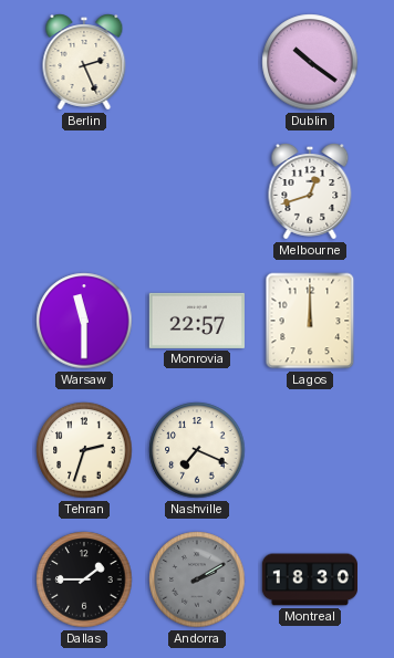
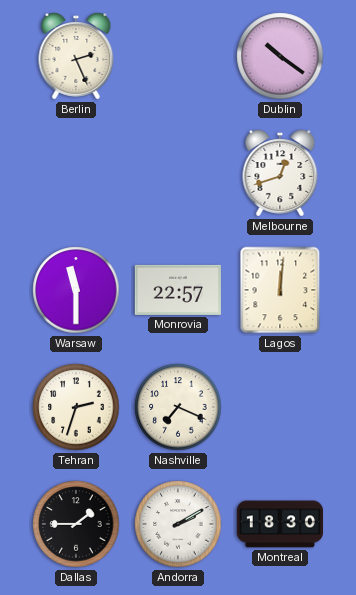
Lagos: 12:00 -> 12:01
Andorra dial: grey -> white
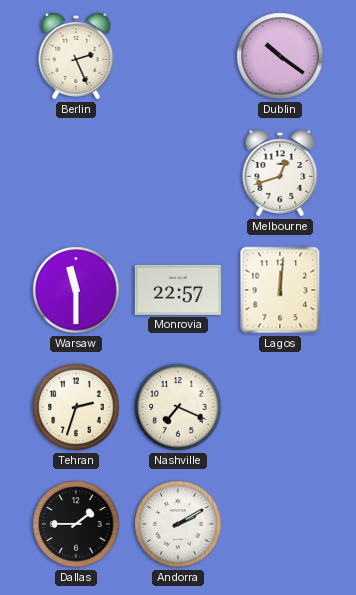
Montreal: 18:30 -> none
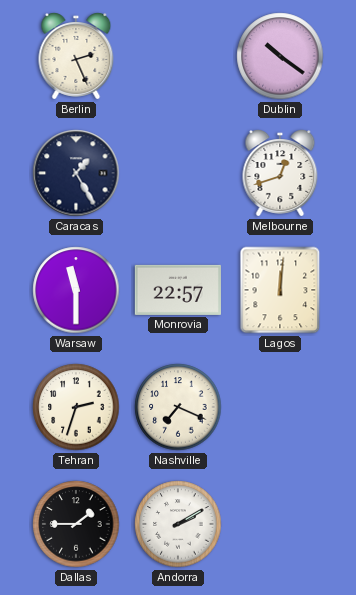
Caracas: none -> 1:25
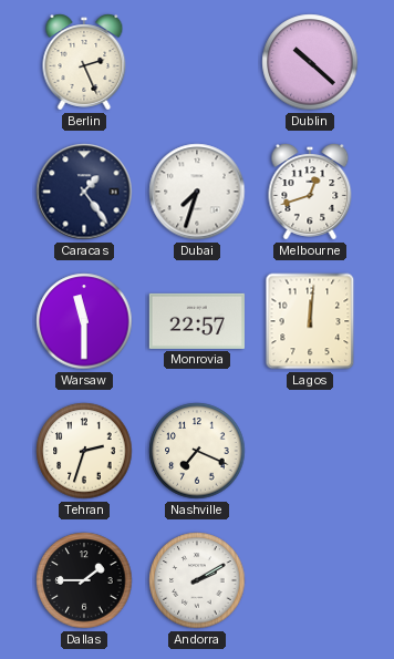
Dublin: 10:21 -> 10:22
Caracas: 1:25 -> 1:24
Dubai: none -> 7:33
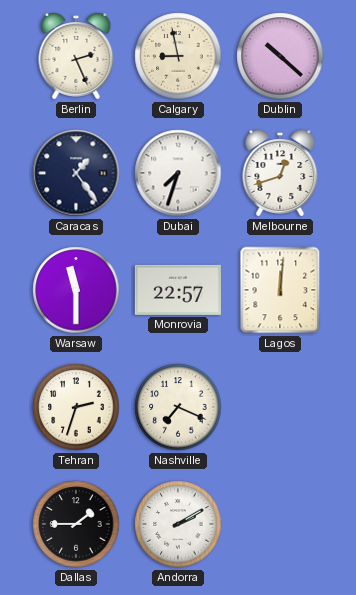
Calgary: none -> 8:58
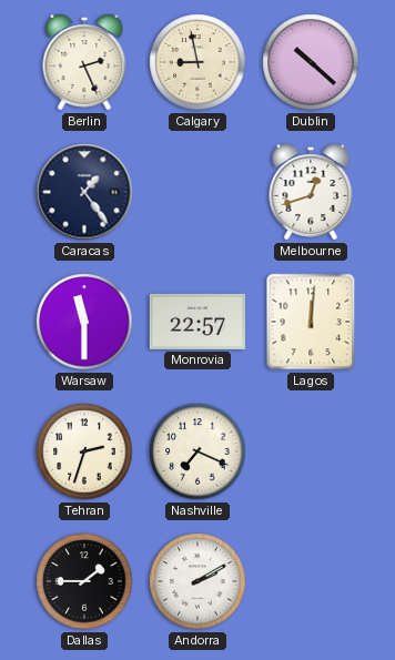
Dubai: 7:33 -> none
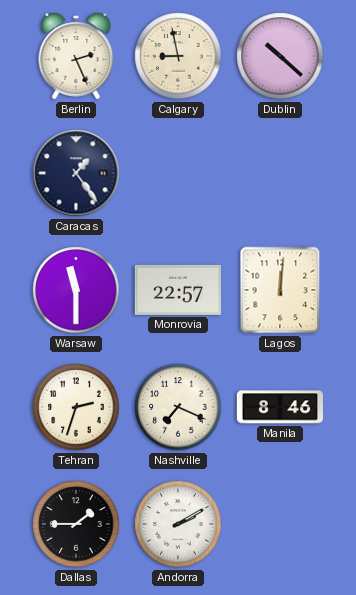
Melbourne: 12:42 -> none
Manila: none -> 8:46
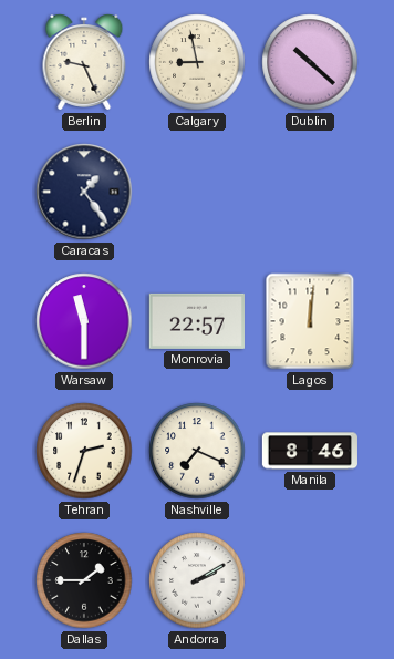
Berlin: 2:26 -> 9:26
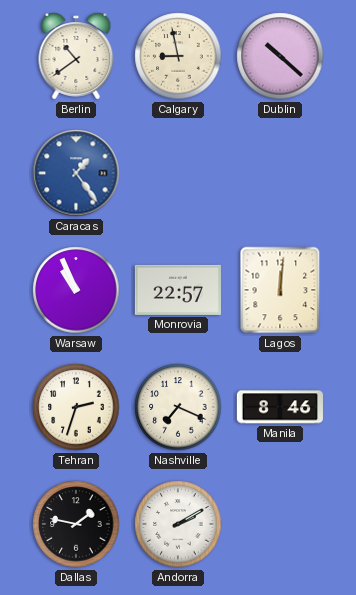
Berlin: 9:26 -> 10:39
Caracas dial: navy -> blue
Warsaw: 11:30 -> 10:56
Dallas: 1:45 -> 1:47
